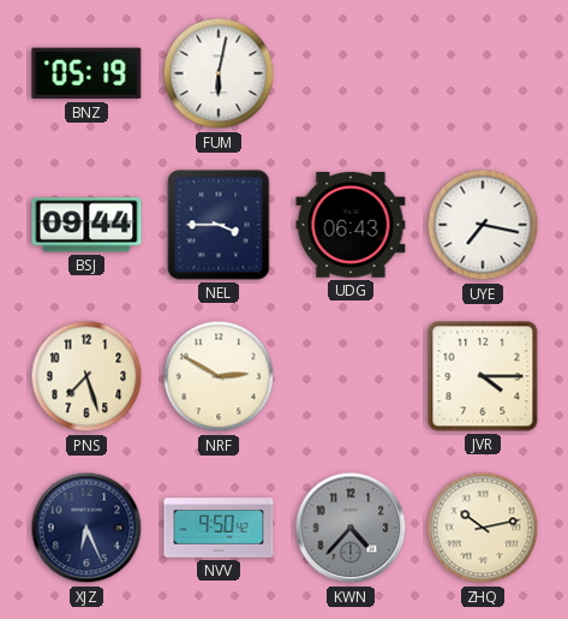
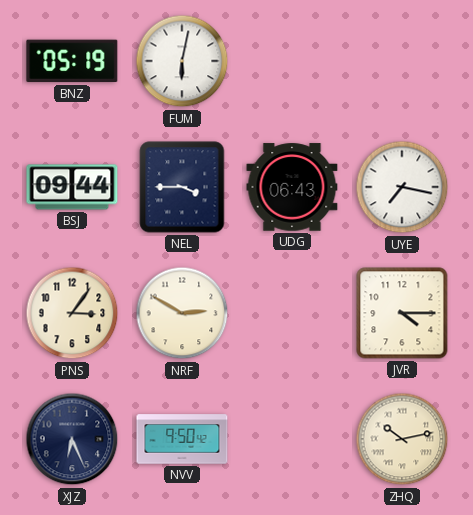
PNS: 7:27 -> 3:06
KWN: 4:37 -> none
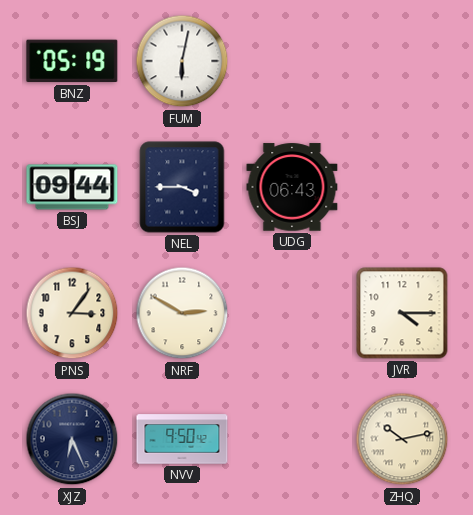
UYE: 7:17 -> none
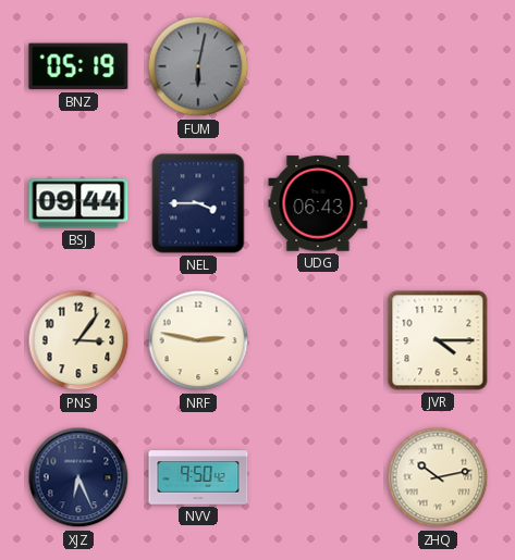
FUM dial: white -> grey
NRF: 2:50 -> 2:47
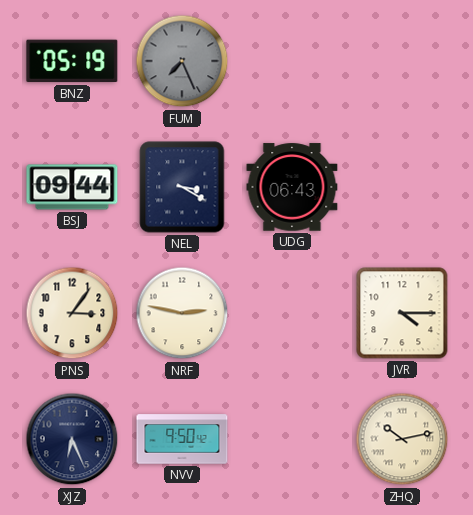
FUM: 6:02 -> 7:26
NEL: 3:45 -> 3:20
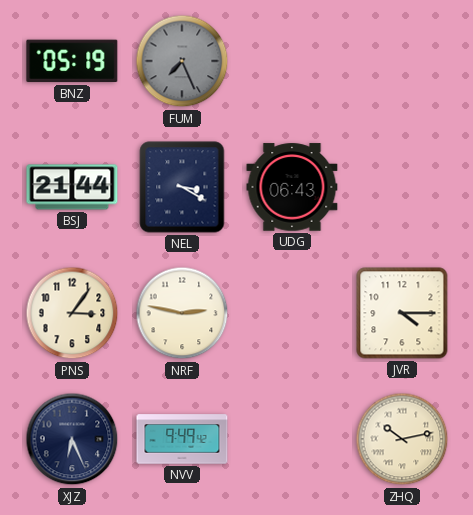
BSJ: 09:44 -> 21:44
NVV: 9:50 -> 9:49
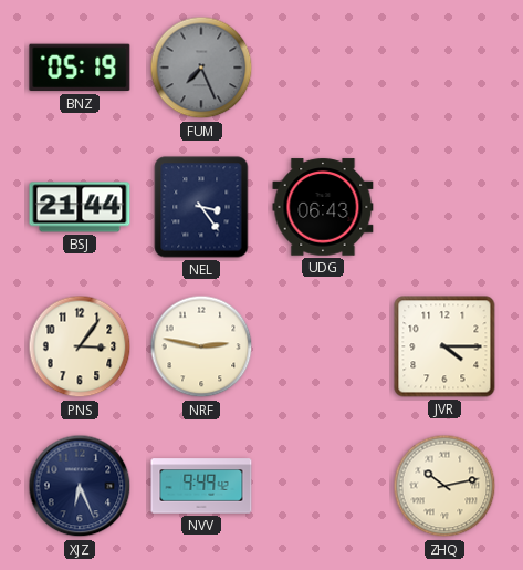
NEL: 3:20 -> 3:24
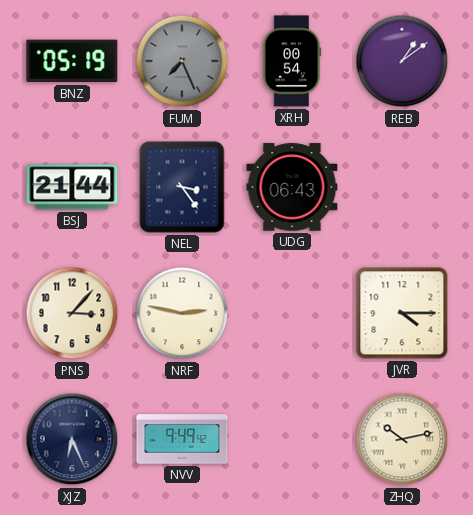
XRH: none -> 00:54
REB: none -> 1:09
PNS: 3:06 -> 3:07
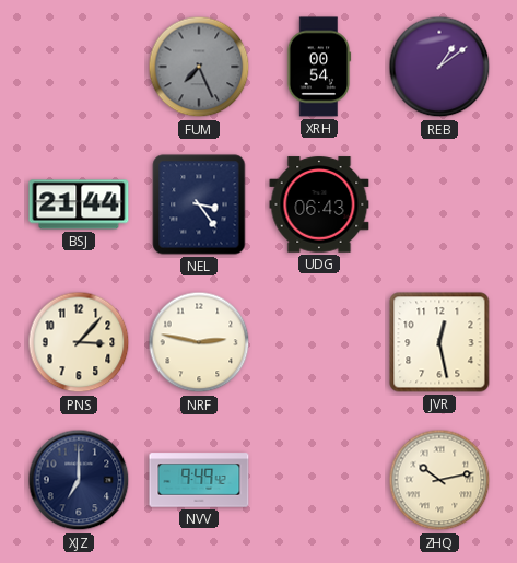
BNZ: 05:19 -> none
JVR: 4:15 -> 12:28
XJZ: 6:26 -> 7:00
